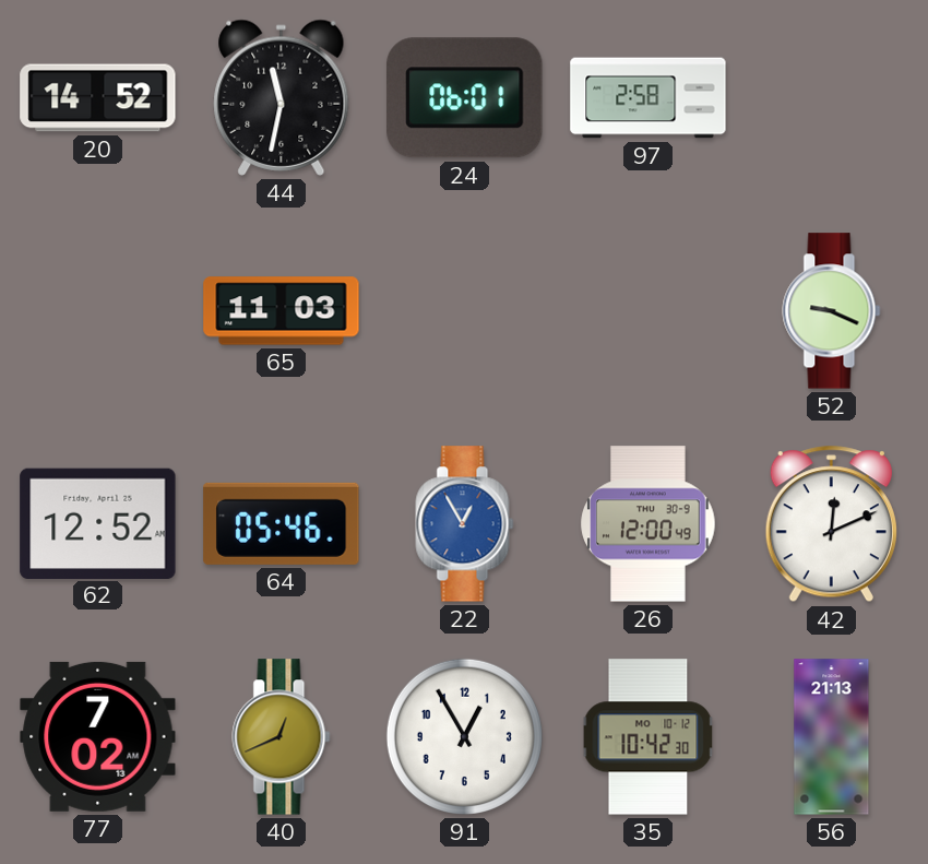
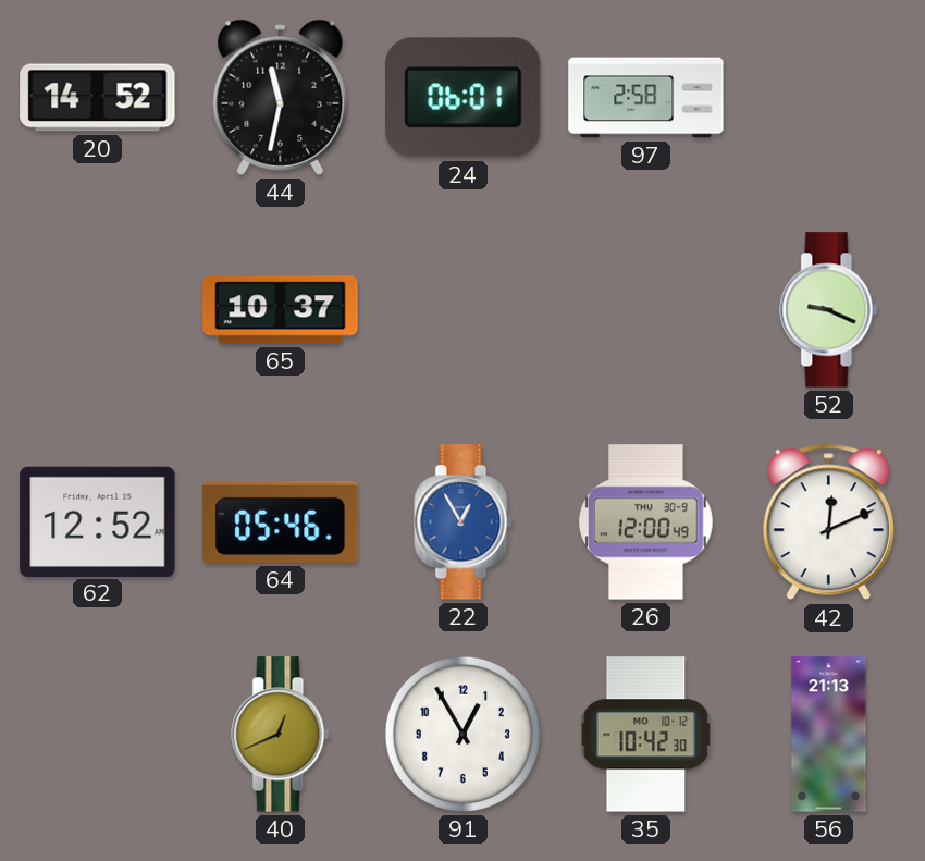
65: 11:03 -> 10:37
77: 7:02 -> none
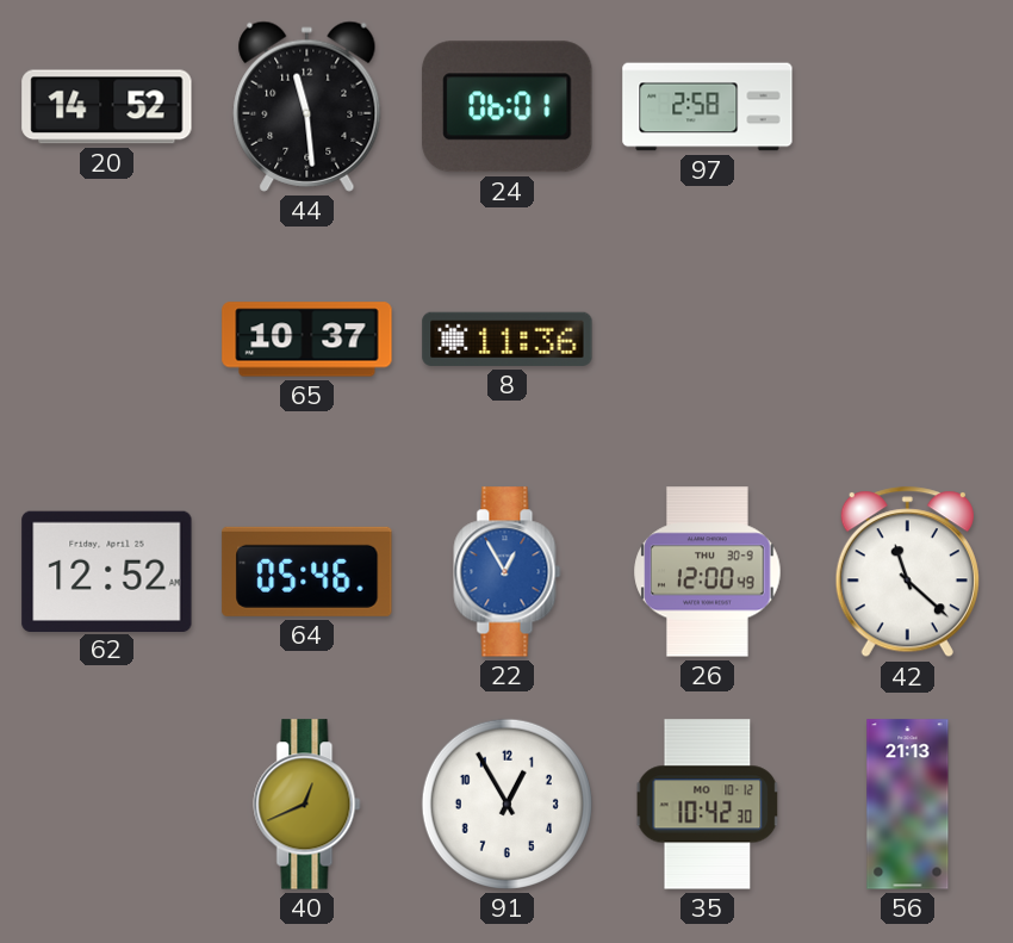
44: 11:32 -> 11:29
8: none -> 11:36
52: 9:19 -> none
42: 12:11 -> 11:22
